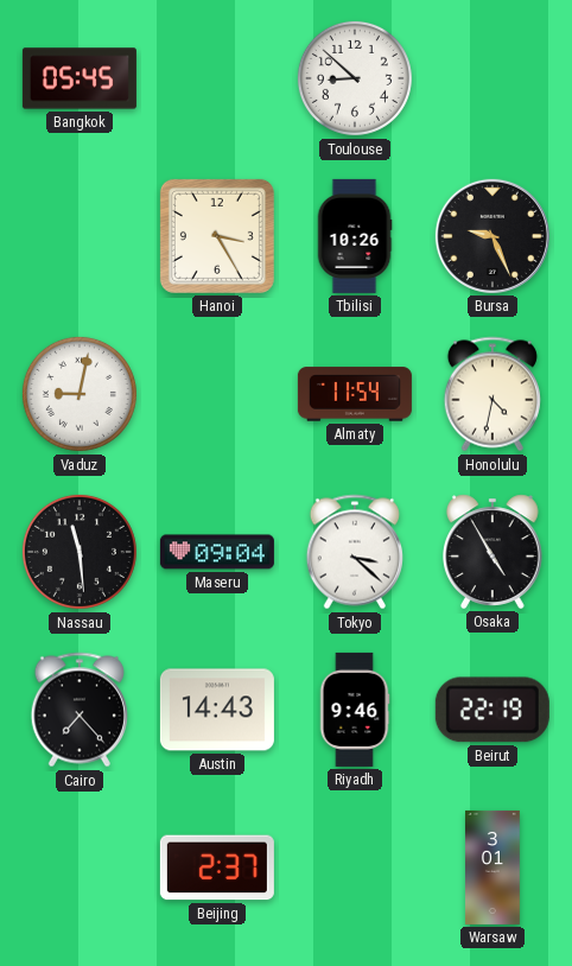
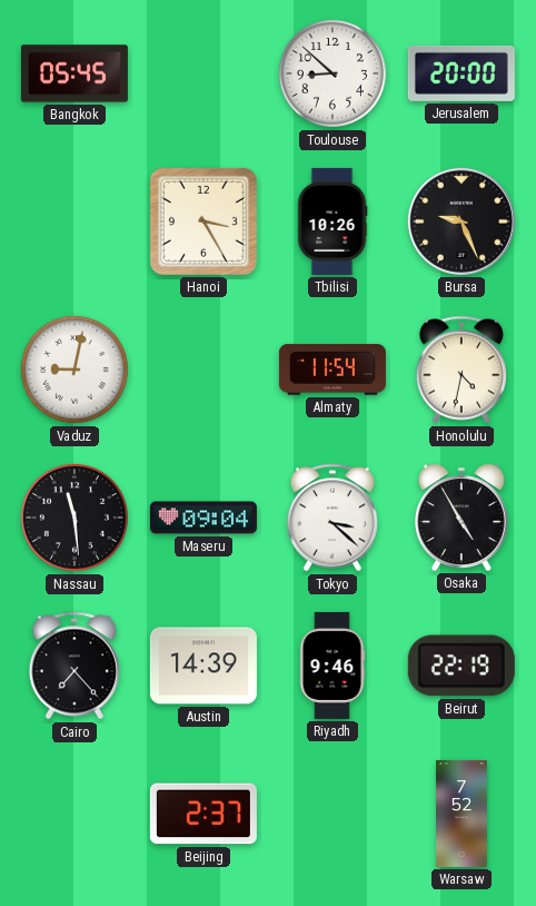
Jerusalem: none -> 20:00
Austin: 14:43 -> 14:39
Warsaw: 3:01 -> 7:52
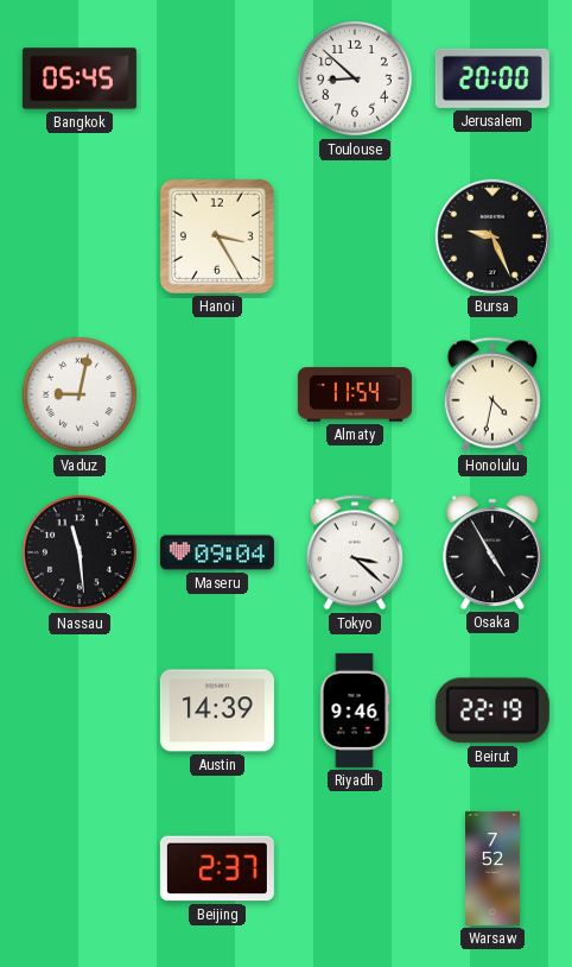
Tbilisi: 10:26 -> none
Cairo: 7:23 -> none
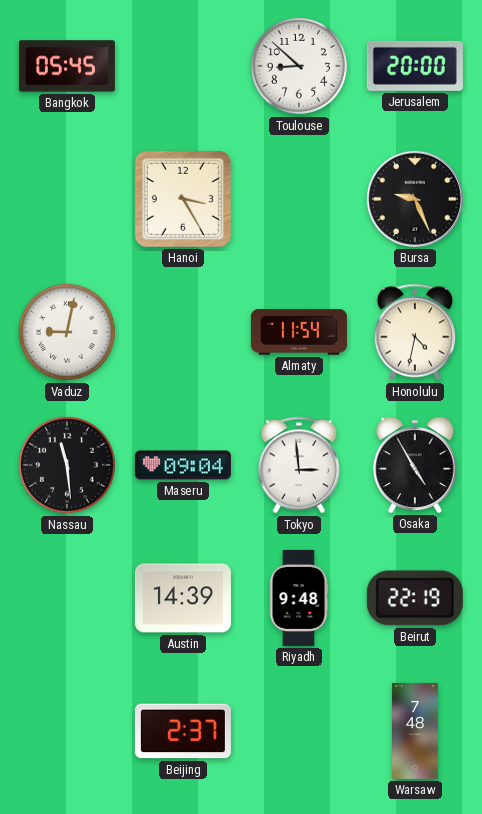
Tokyo: 3:22 -> 2:59
Riyadh: 9:46 -> 9:48
Warsaw: 7:52 -> 7:48
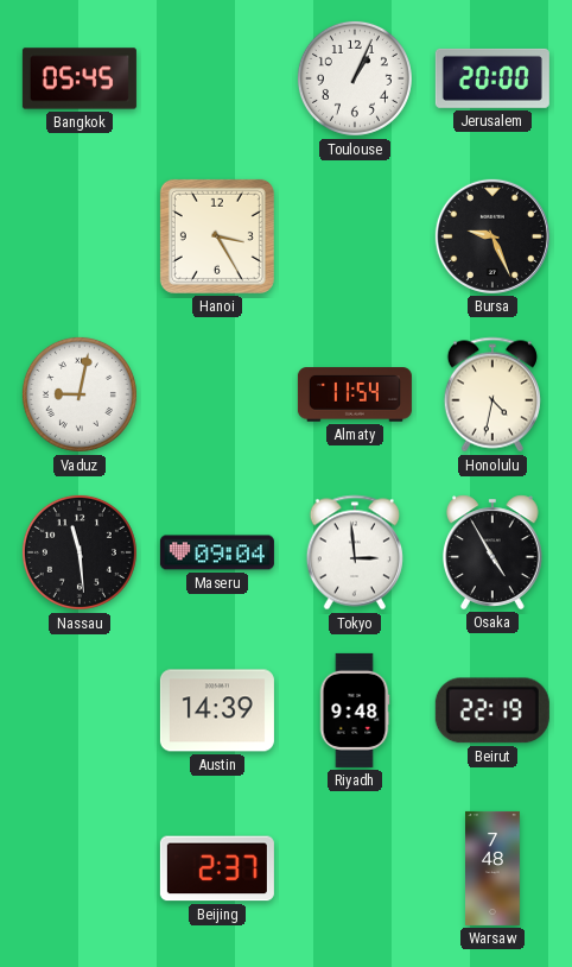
Toulouse: 8:52 -> 1:04
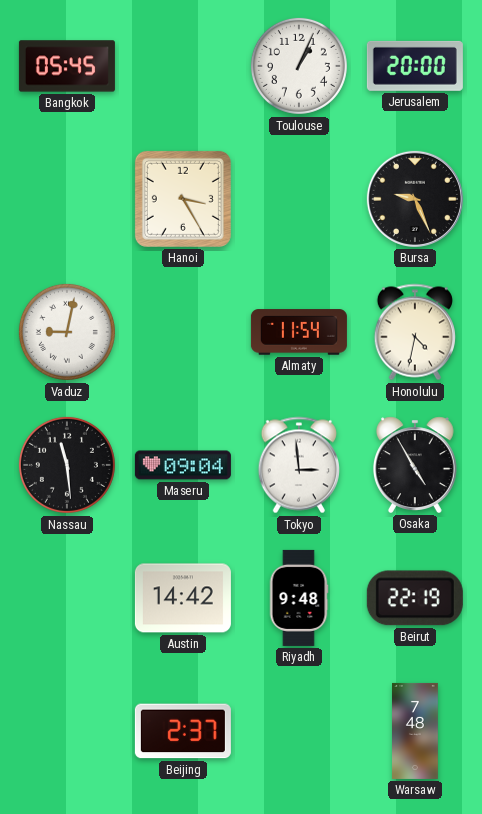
Austin: 14:39 -> 14:42
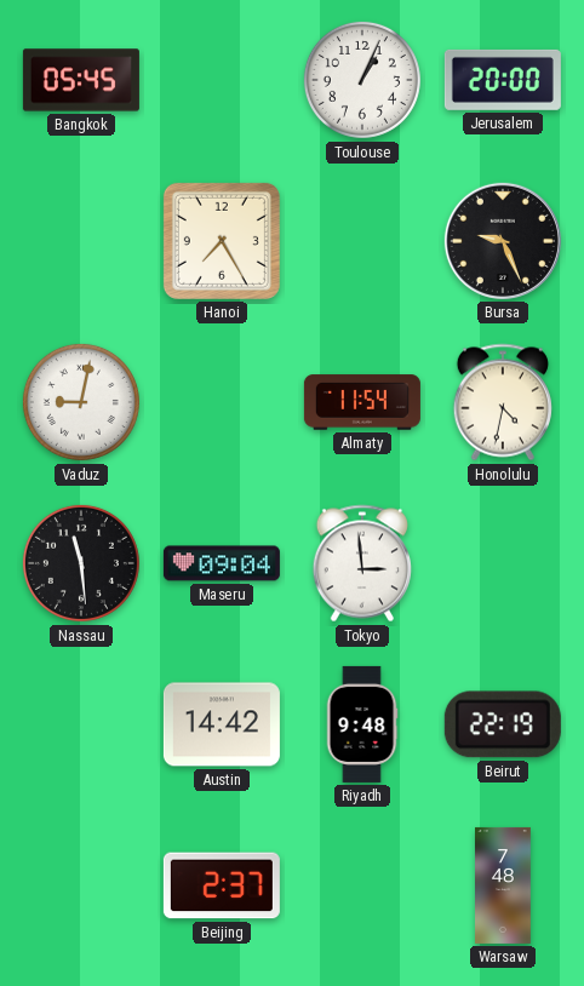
Hanoi: 3:25 -> 7:25
Osaka: 4:55 -> none
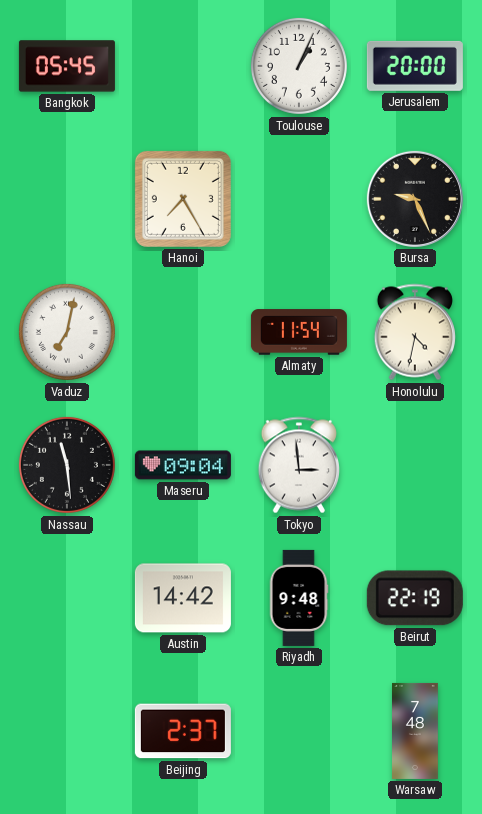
Vaduz: 9:02 -> 7:02
